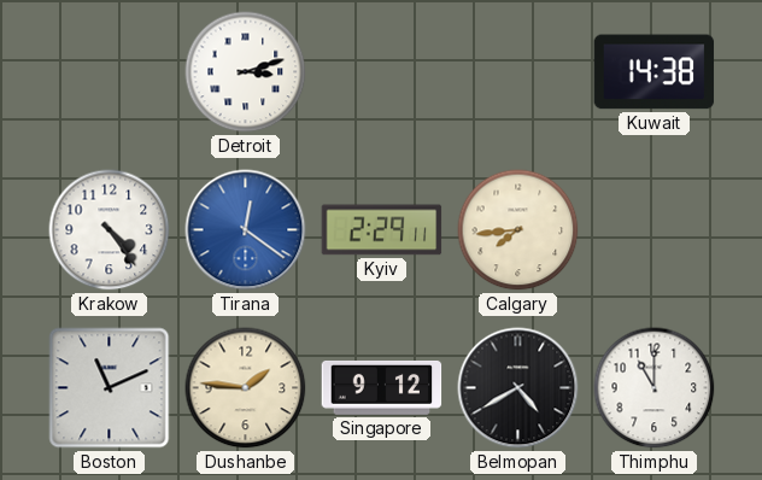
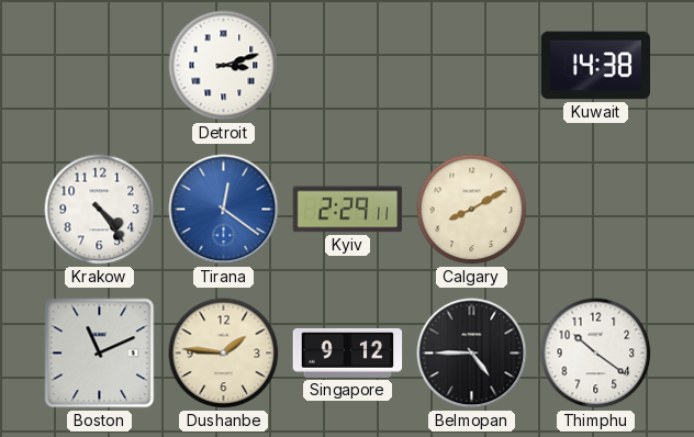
Calgary: 7:44 -> 8:10
Belmopan: 4:40 -> 4:45
Thimphu: 11:00 -> 10:21
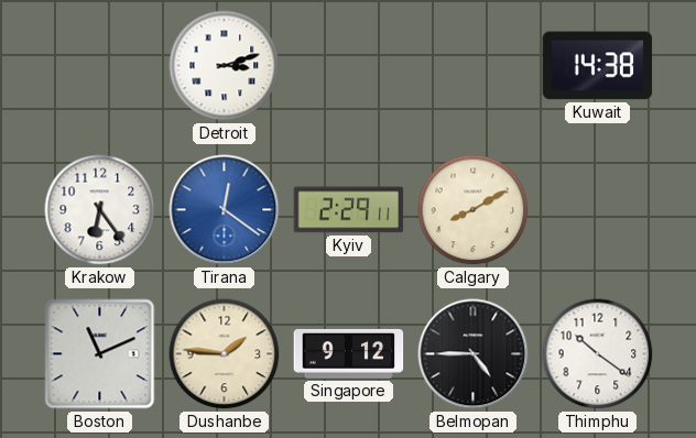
Krakow: 4:24 -> 6:24
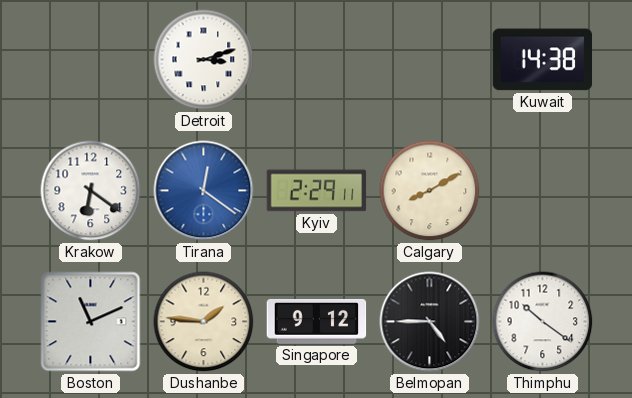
Krakow: 6:24 -> 6:21
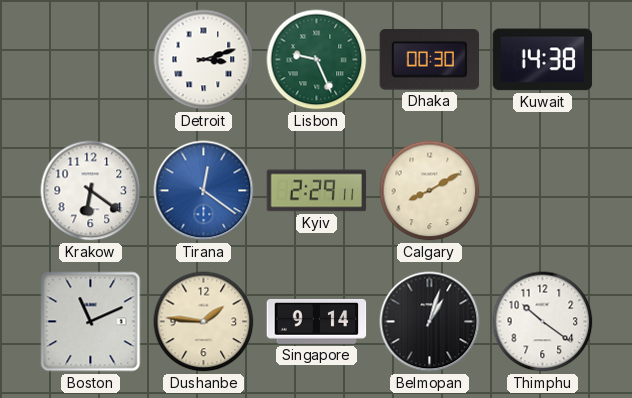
Lisbon: none -> 9:26
Dhaka: none -> 00:30
Singapore: 9:12 -> 9:14
Belmopan: 4:45 -> 1:03
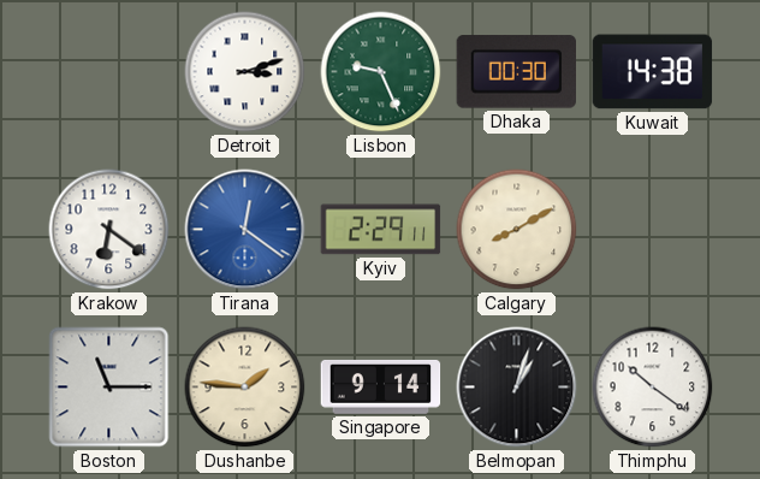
Boston: 11:11 -> 11:15
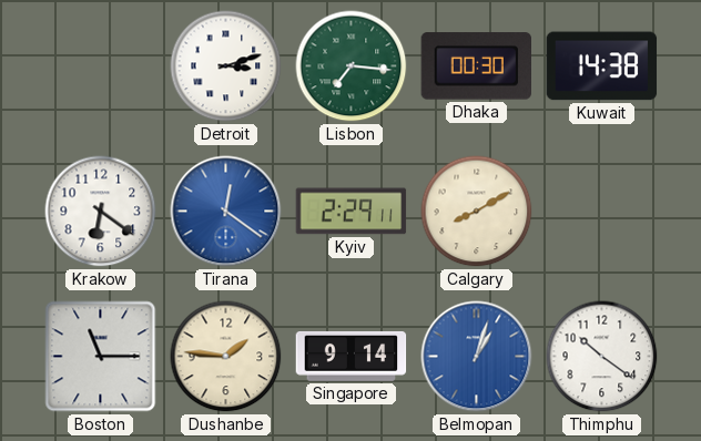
Lisbon: 9:26 -> 7:16
Belmopan dial: black -> blue
